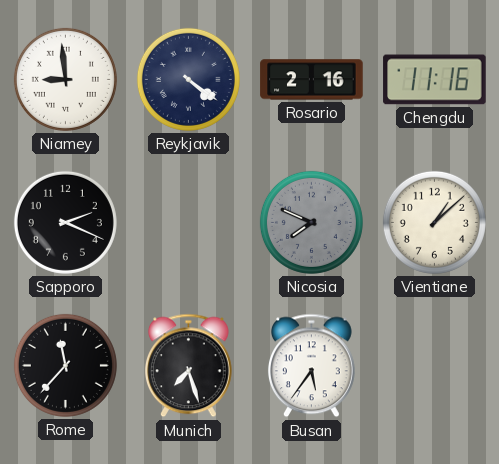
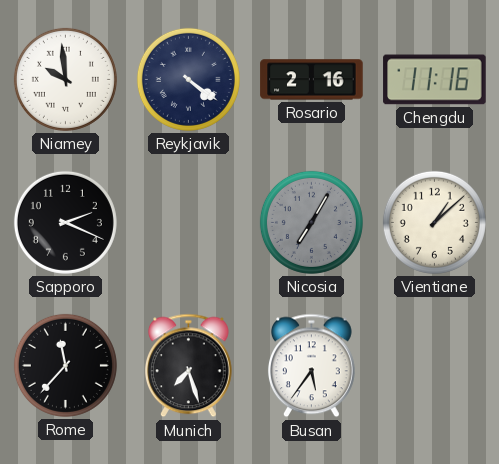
Niamey: 8:59 -> 9:59
Nicosia: 7:49 -> 7:05
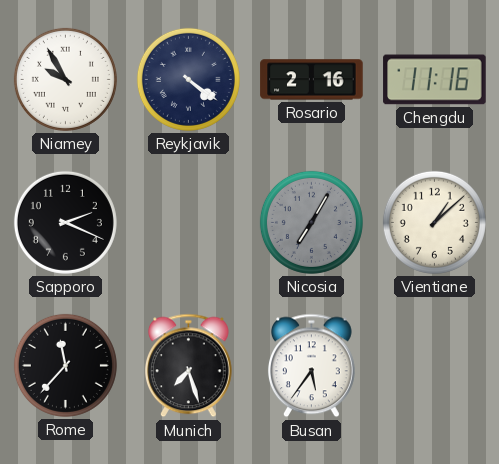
Niamey: 9:59 -> 9:55
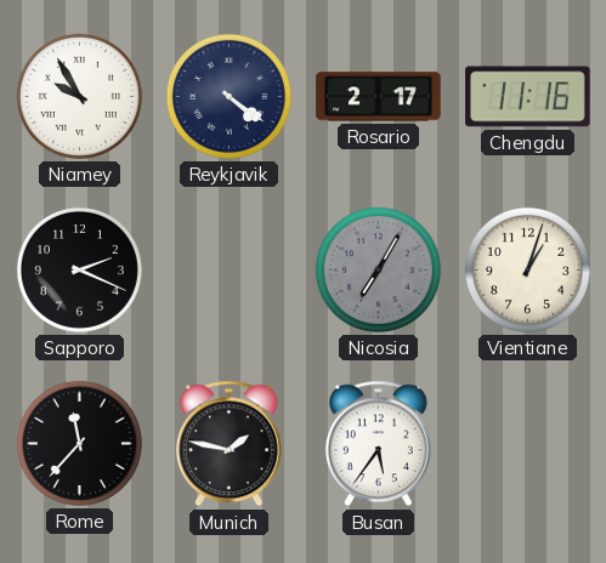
Rosario: 2:16 -> 2:17
Vientiane: 1:08 -> 1:03
Munich: 7:27 -> 1:47
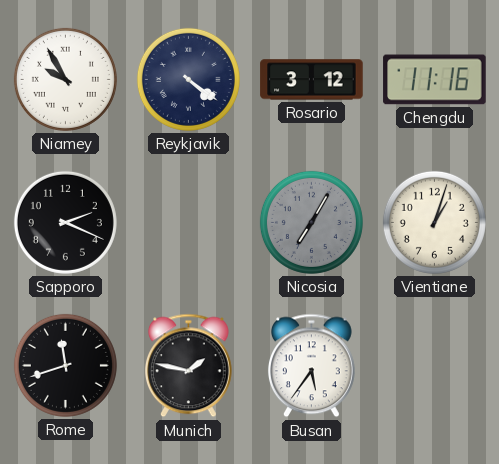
Rosario: 2:17 -> 3:12
Rome: 11:37 -> 11:42
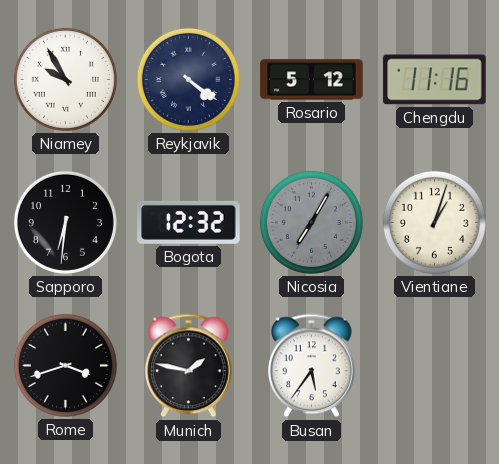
Rosario: 3:12 -> 5:12
Sapporo: 2:19 -> 6:31
Bogota: none -> 12:32
Rome: 11:42 -> 3:42
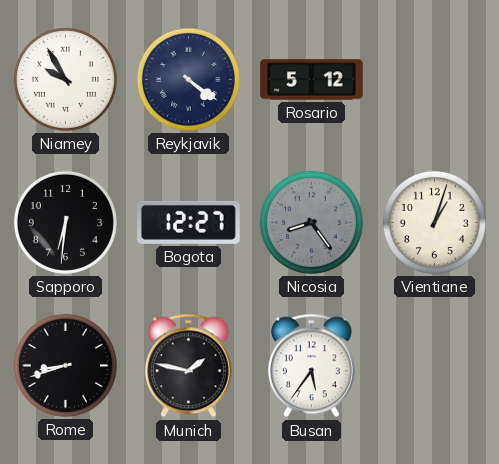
Chengdu: 11:16 -> none
Bogota: 12:32 -> 12:27
Nicosia: 7:05 -> 8:24
Rome: 3:42 -> 8:42
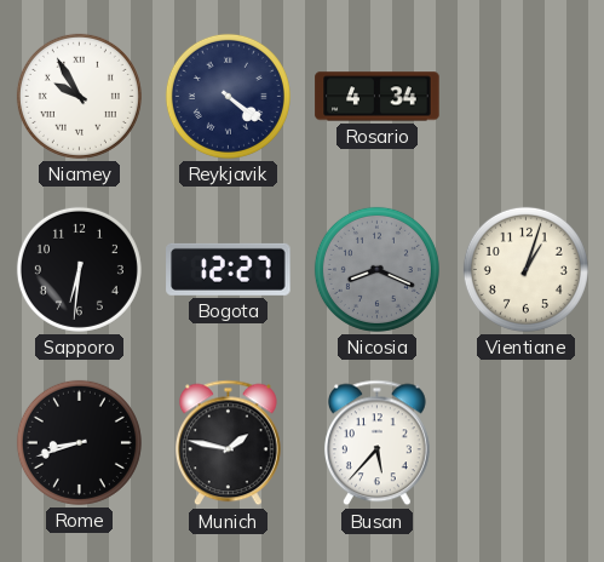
Rosario: 5:12 -> 4:34
Nicosia: 8:24 -> 8:19
Busan: 5:36 -> 5:37
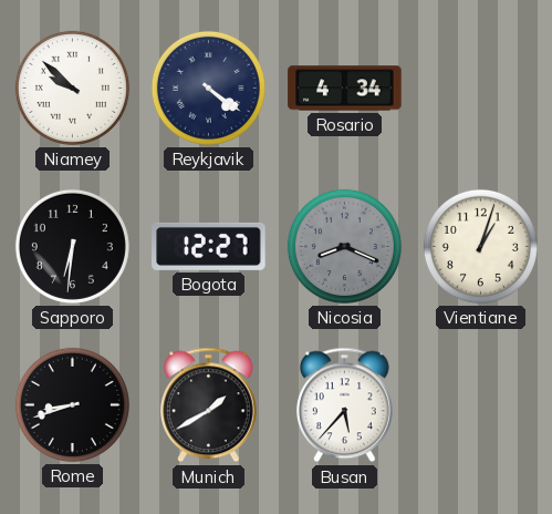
Niamey: 9:55 -> 9:52
Munich: 1:47 -> 1:40
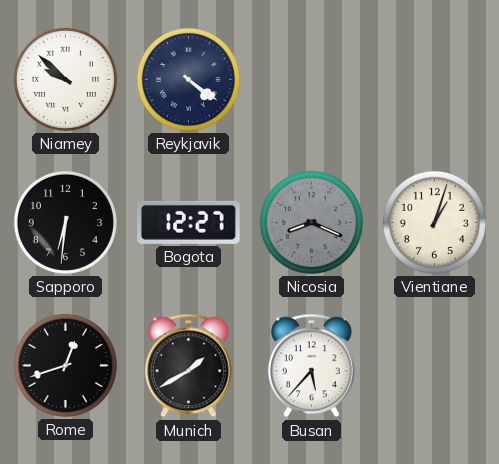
Rosario: 4:34 -> none
Rome: 8:42 -> 12:42
